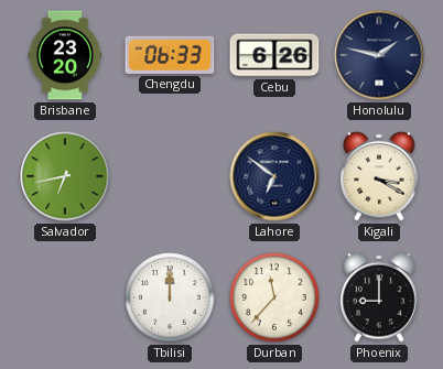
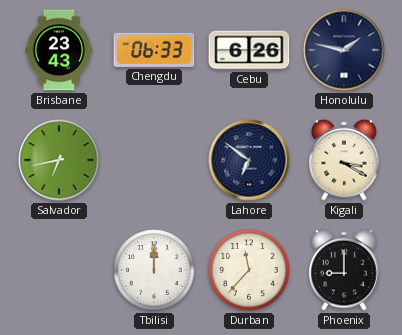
Brisbane: 23:20 -> 23:43
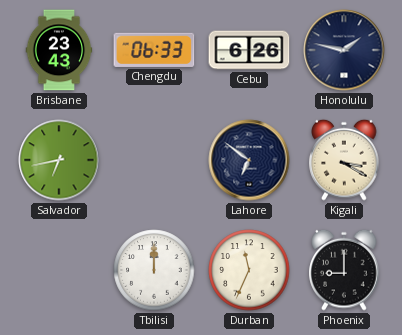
Durban: 11:37 -> 11:34
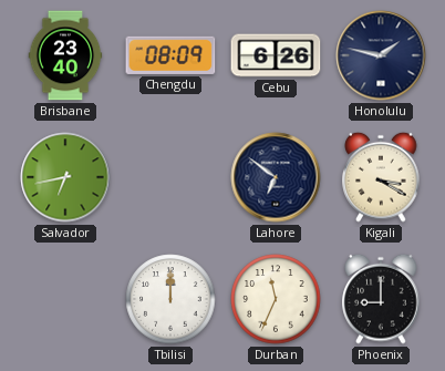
Brisbane: 23:43 -> 23:40
Chengdu: 06:33 -> 08:09
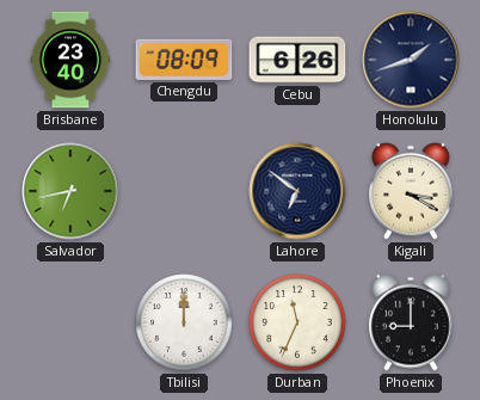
Honolulu: 1:47 -> 1:42
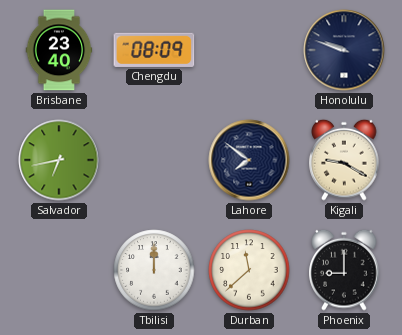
Cebu: 6:26 -> none
Honolulu: 1:42 -> 9:48
Lahore: 6:51 -> 7:51
Kigali: 3:20 -> 9:20
Durban: 11:34 -> 11:38
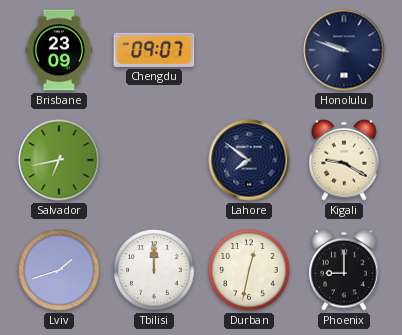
Brisbane: 23:40 -> 23:09
Chengdu: 08:09 -> 09:07
Lviv: none -> 1:42
Durban: 11:38 -> 12:32
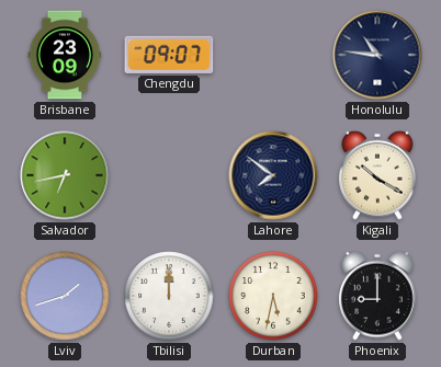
Honolulu: 9:48 -> 10:46
Kigali: 9:20 -> 10:20
Durban: 12:32 -> 5:32
